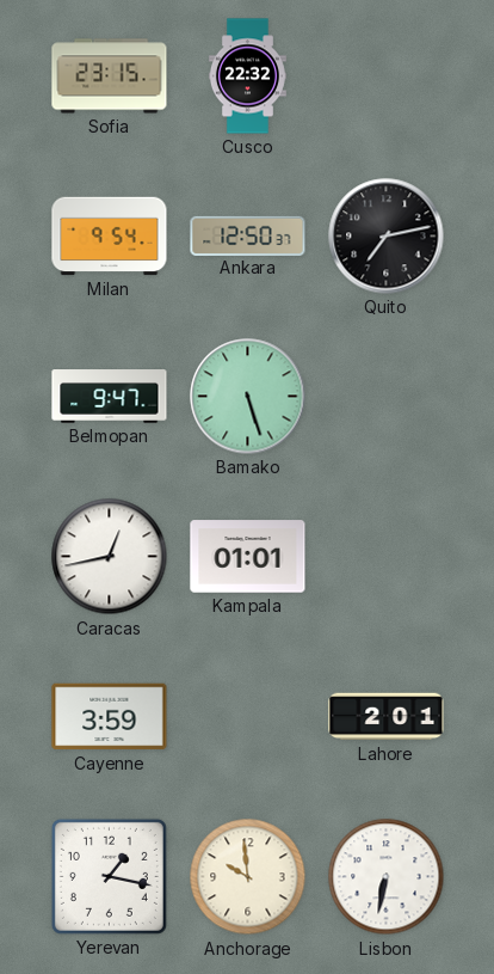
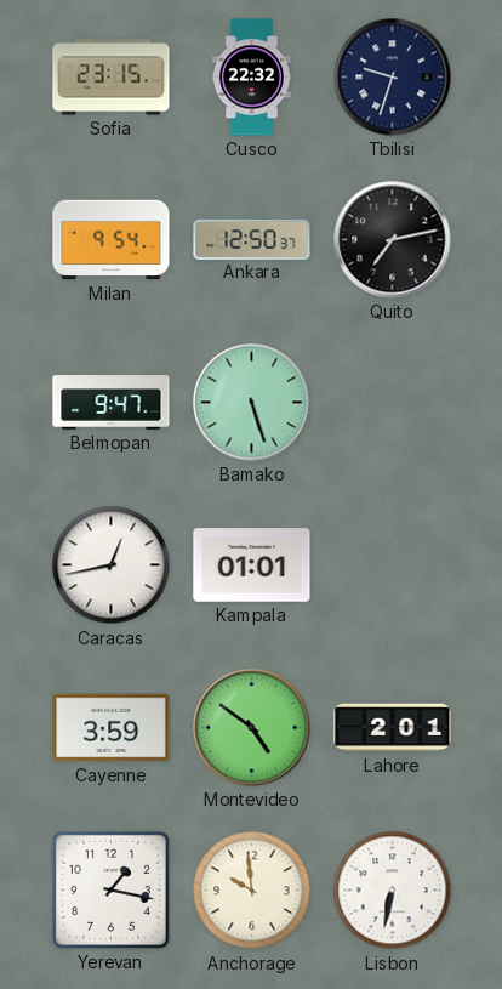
Tbilisi: none -> 9:33
Montevideo: none -> 4:51
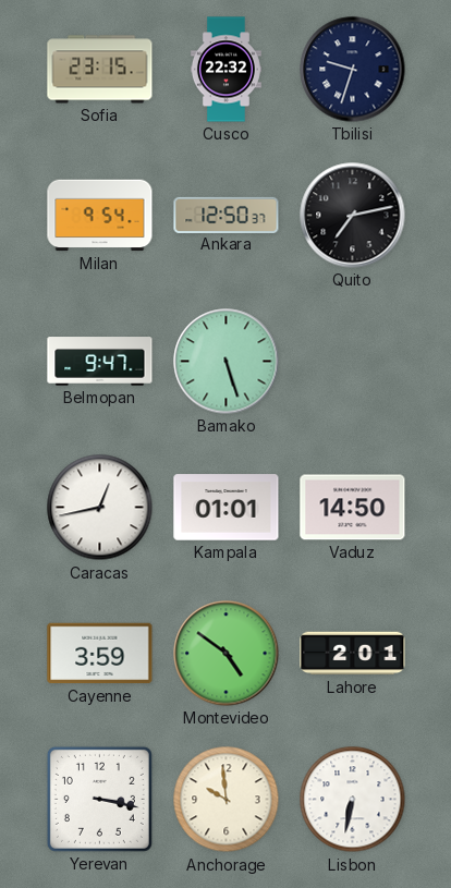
Vaduz: none -> 14:50
Yerevan: 1:17 -> 3:17
